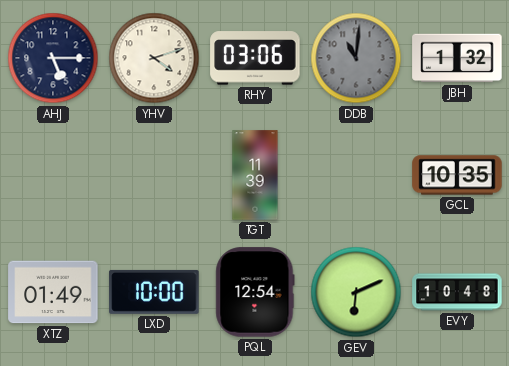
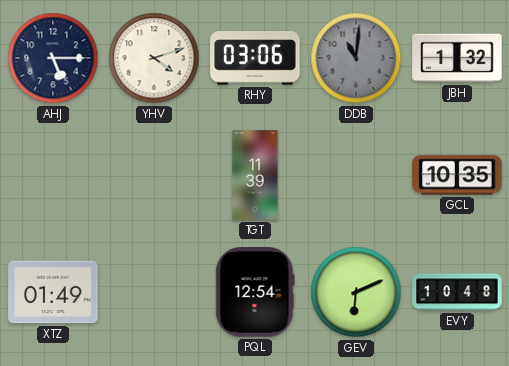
LXD: 10:00 -> none
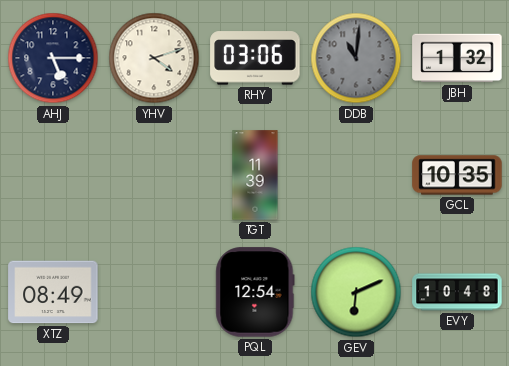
XTZ: 01:49 -> 08:49
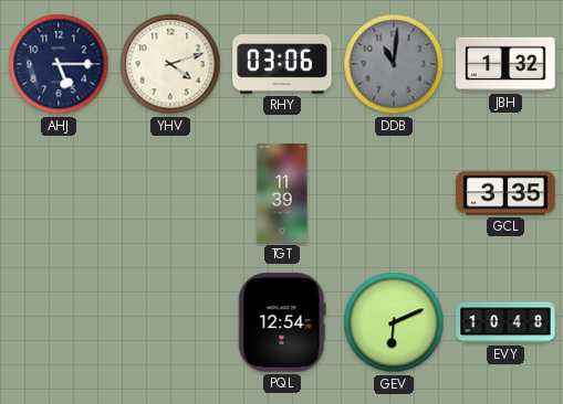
GCL: 10:35 -> 3:35
XTZ: 08:49 -> none
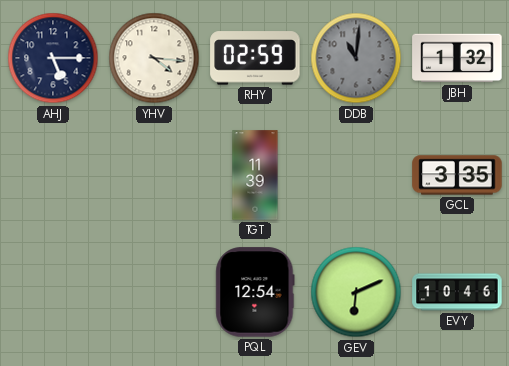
YHV: 4:12 -> 4:16
RHY: 03:06 -> 02:59
EVY: 10:48 -> 10:46
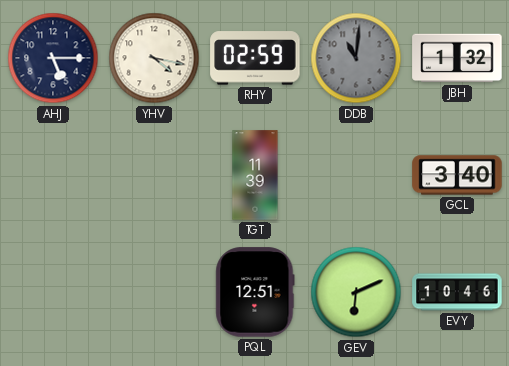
YHV: 4:16 -> 4:17
GCL: 3:35 -> 3:40
PQL: 12:54 -> 12:51
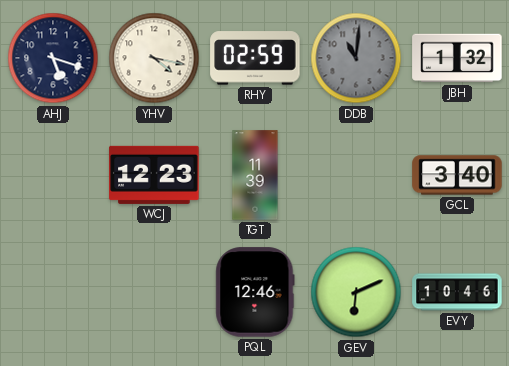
AHJ: 5:15 -> 5:18
WCJ: none -> 12:23
PQL: 12:51 -> 12:46
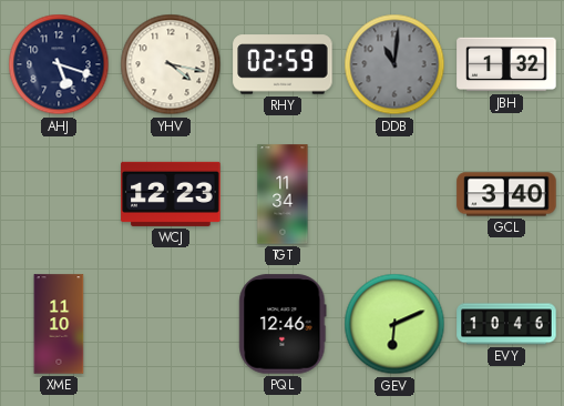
TGT: 11:39 -> 11:34
XME: none -> 11:10
